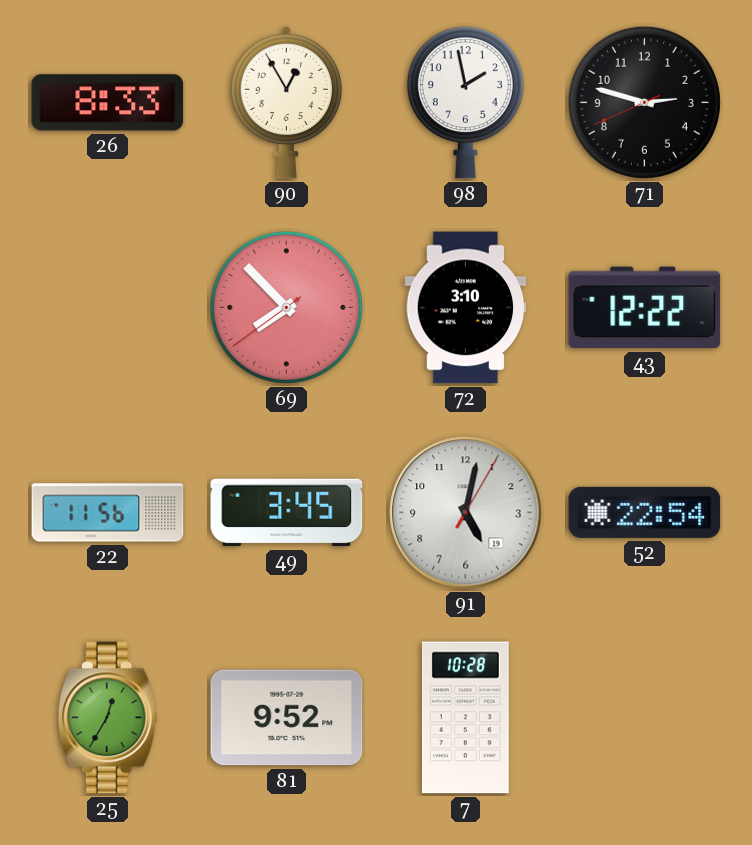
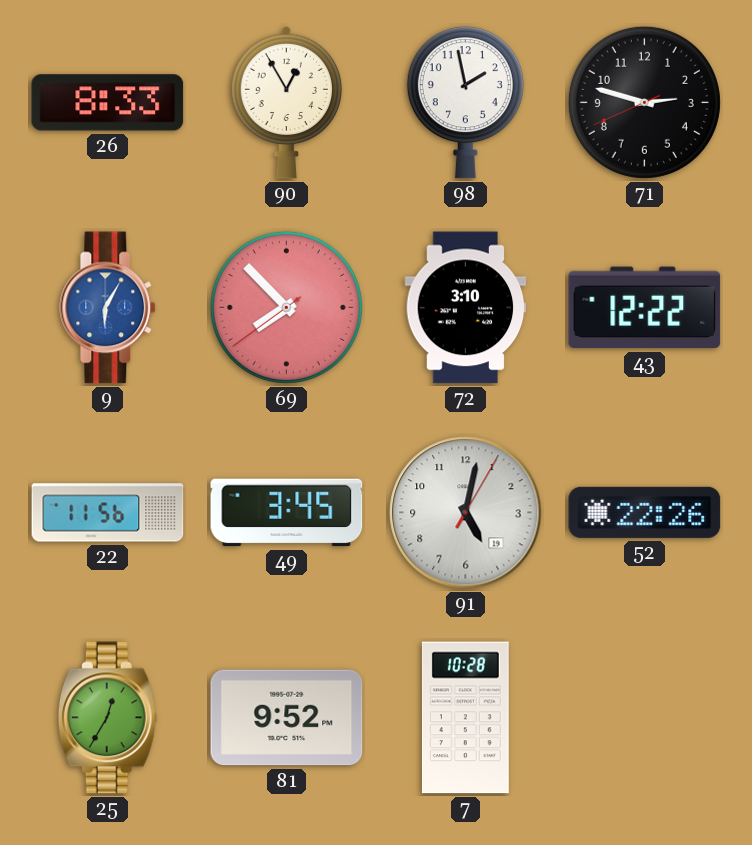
9: none -> 6:05
52: 22:54 -> 22:26
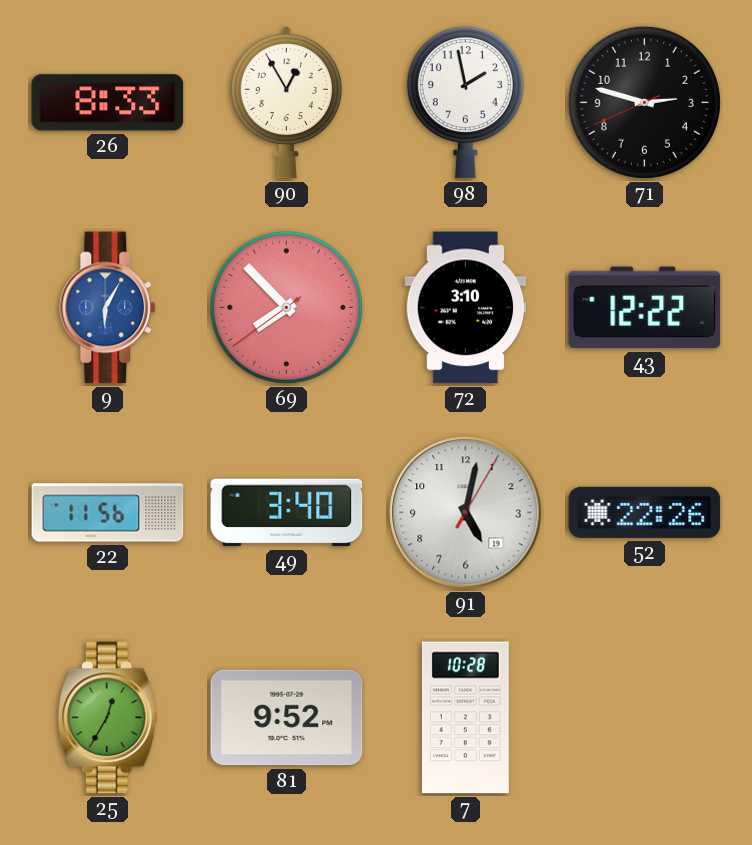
49: 3:45 -> 3:40
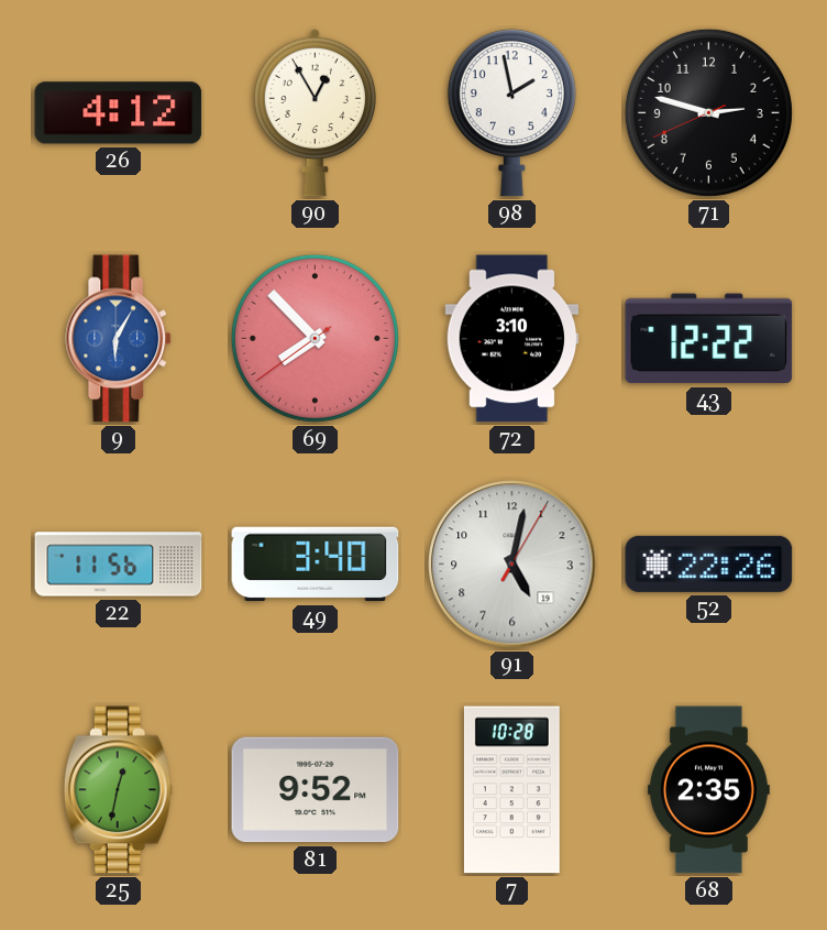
26: 8:33 -> 4:12
25: 12:35 -> 12:32
68: none -> 2:35
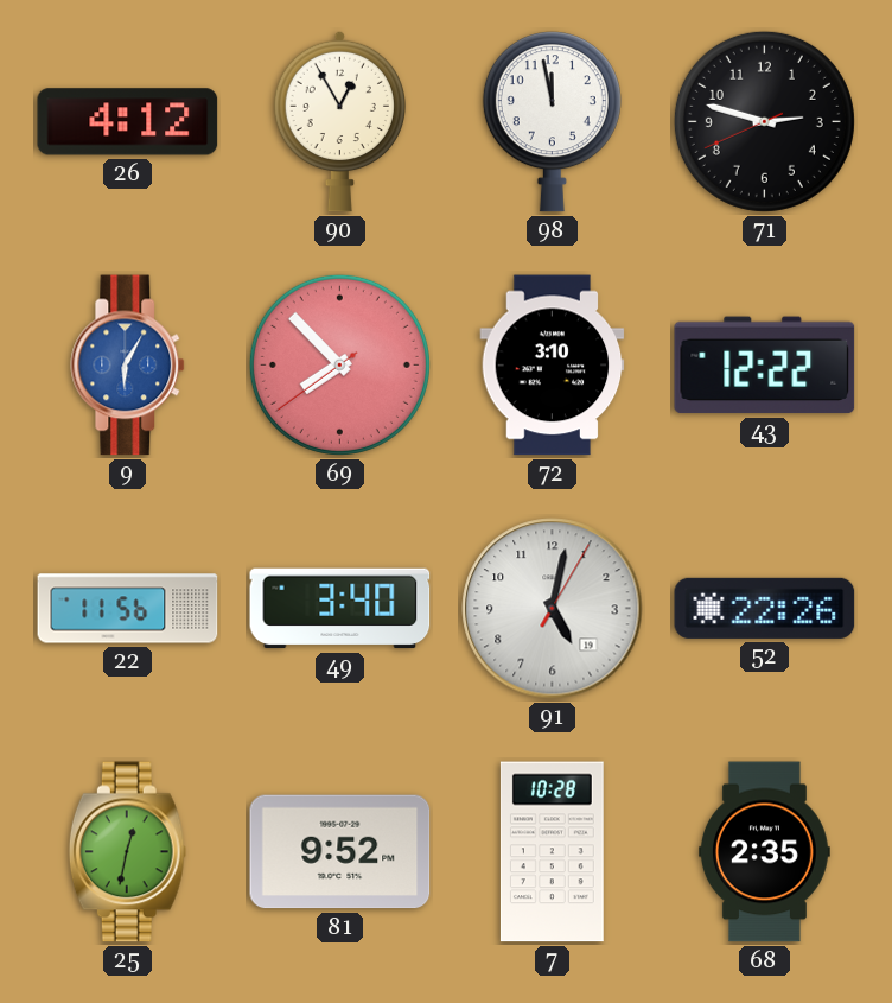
98: 1:58 -> 11:58
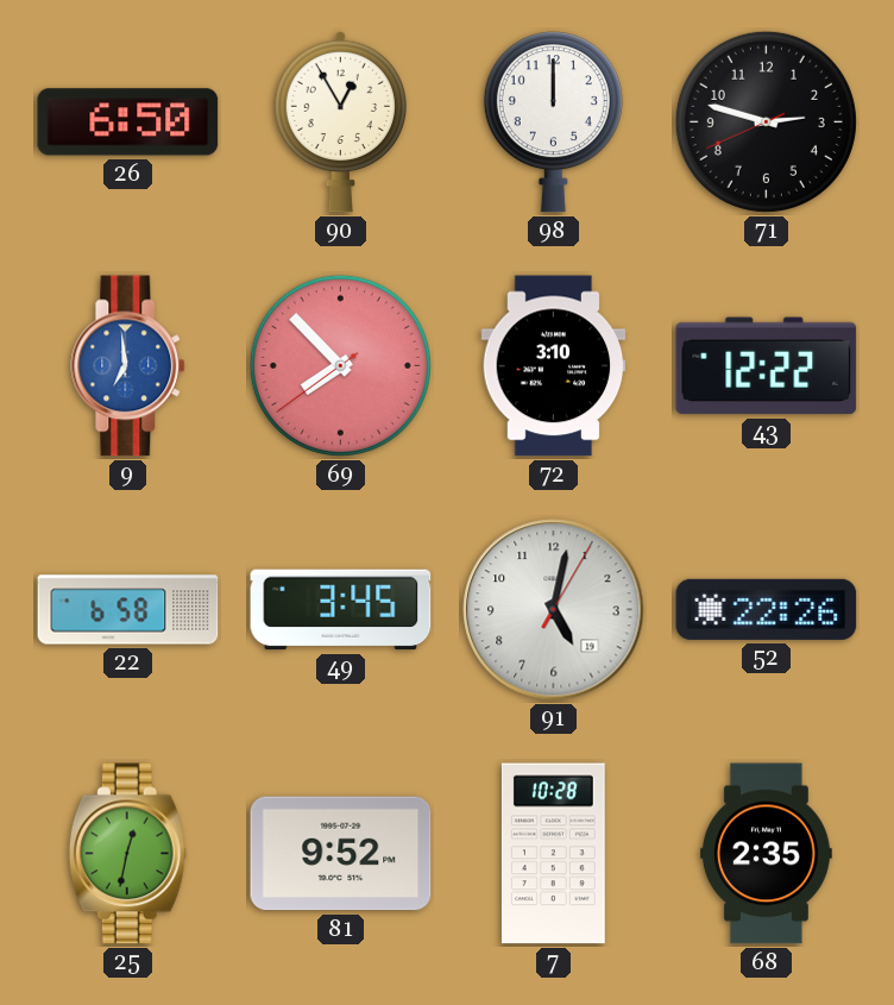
26: 4:12 -> 6:50
98: 11:58 -> 12:00
9: 6:05 -> 6:59
22: 11:56 -> 6:58
49: 3:40 -> 3:45
